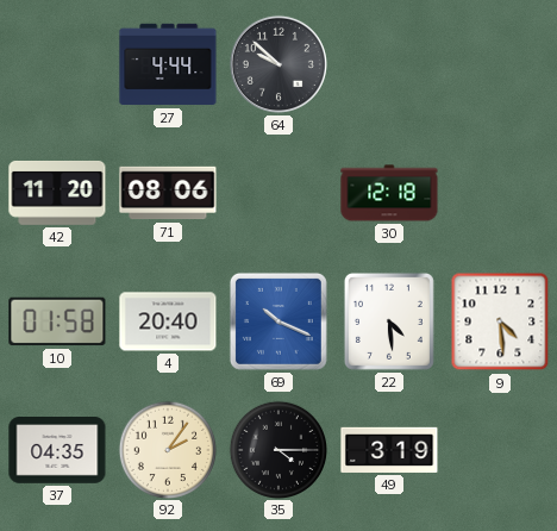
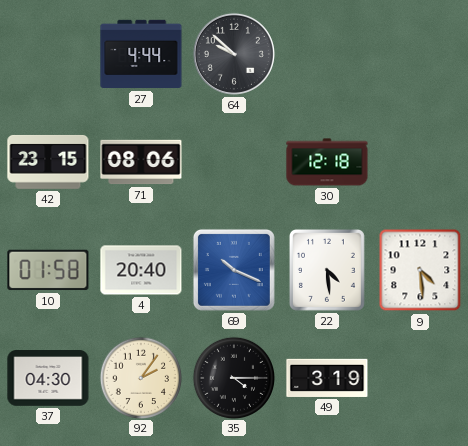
42: 11:20 -> 23:15
37: 04:35 -> 04:30
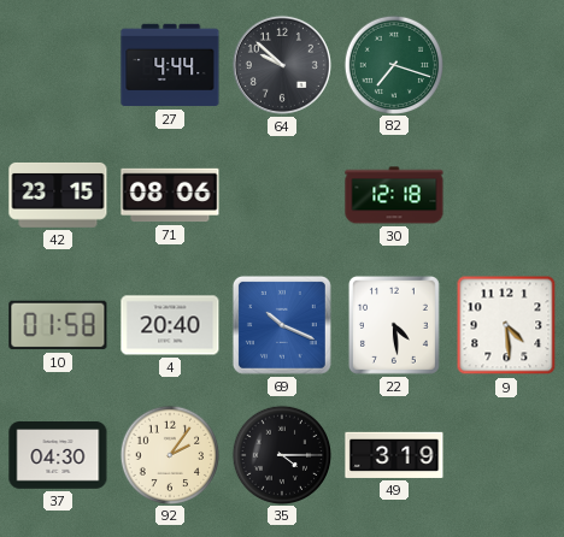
82: none -> 7:18
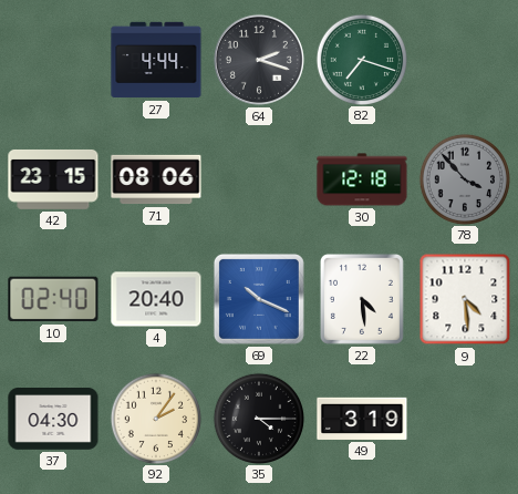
64: 9:52 -> 2:18
78: none -> 3:53
10: 01:58 -> 02:40
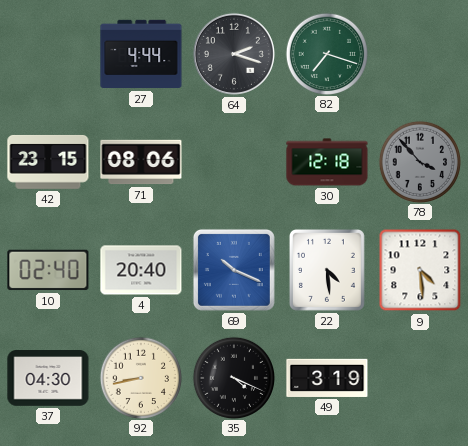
92: 2:06 -> 8:43
35: 4:15 -> 4:19
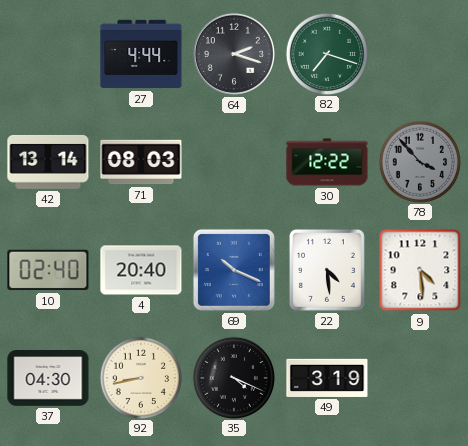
42: 23:15 -> 13:14
71: 08:06 -> 08:03
30: 12:18 -> 12:22
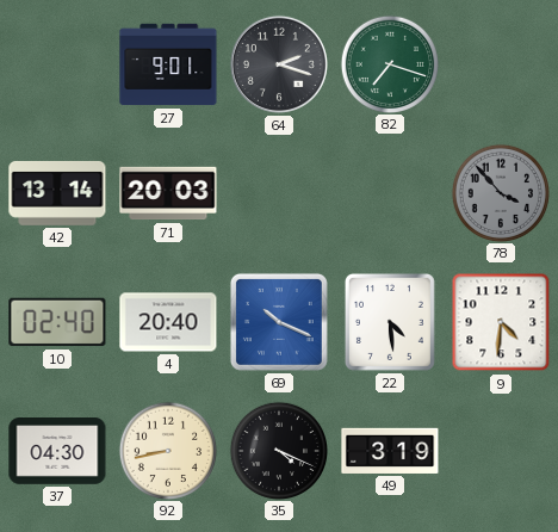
27: 4:44 -> 9:01
71: 08:03 -> 20:03
30: 12:22 -> none
9: 4:29 -> 4:31
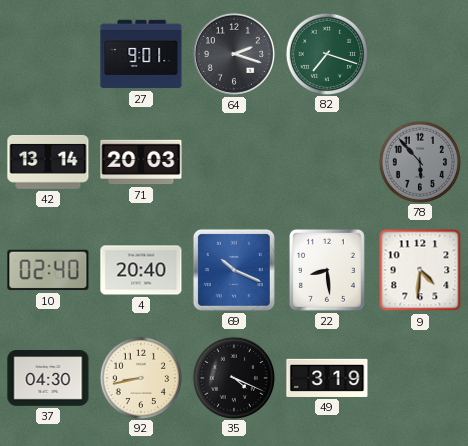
78: 3:53 -> 5:53
22: 4:29 -> 8:29
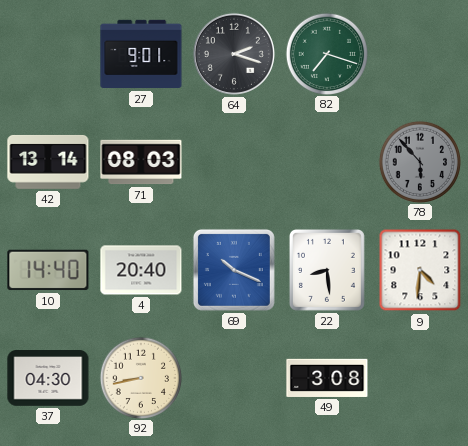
71: 20:03 -> 08:03
10: 02:40 -> 14:40
35: 4:19 -> none
49: 3:19 -> 3:08
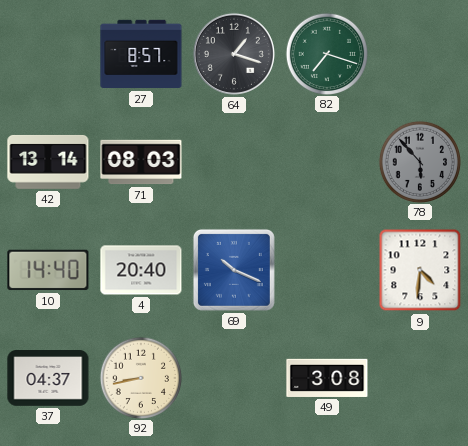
27: 9:01 -> 8:57
64: 2:18 -> 1:18
22: 8:29 -> none
37: 04:30 -> 04:37
